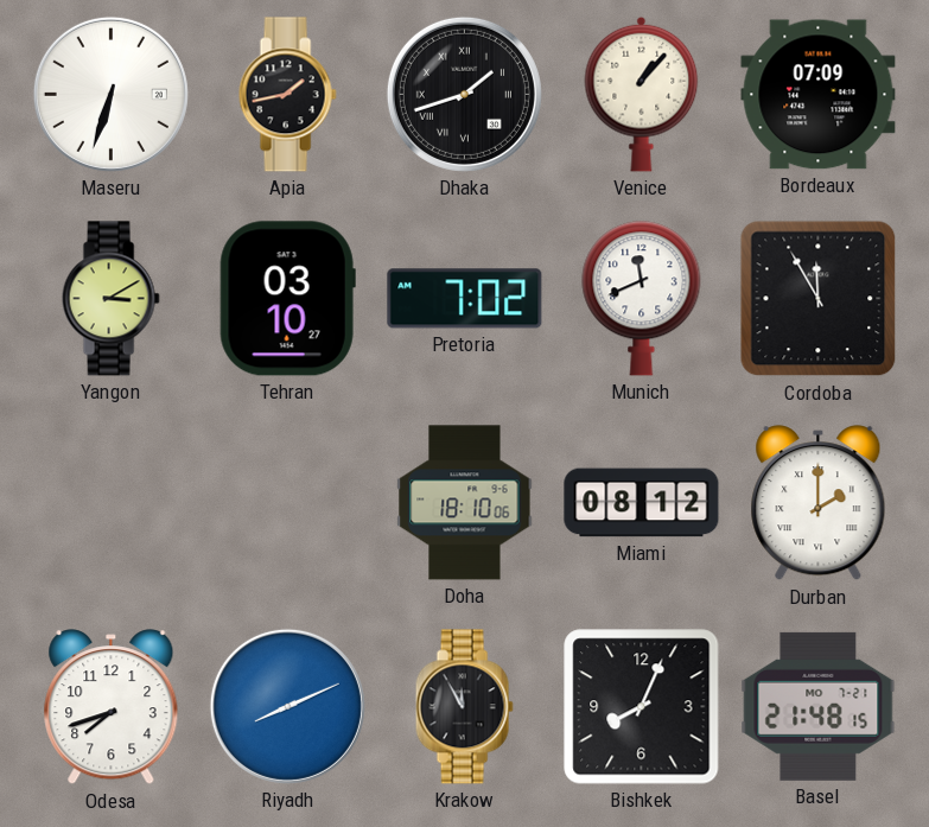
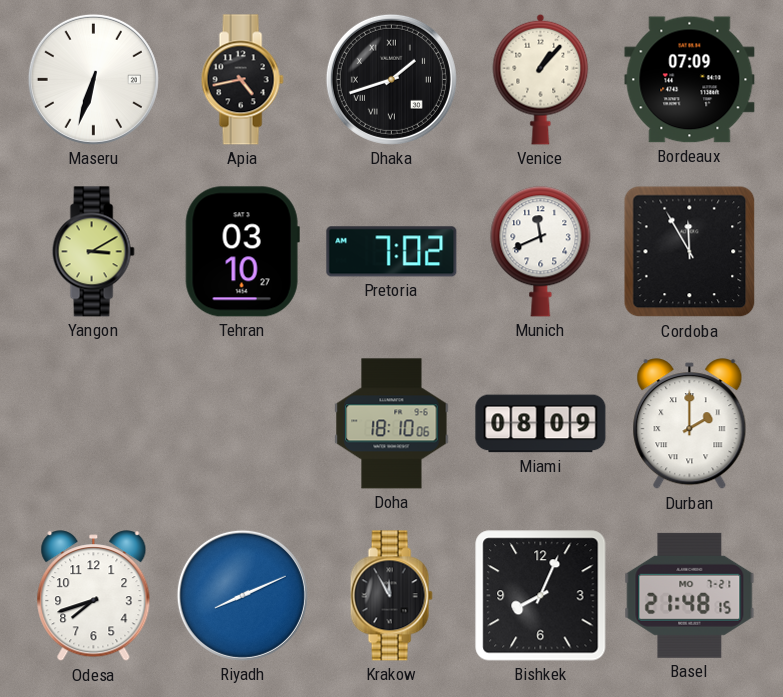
Apia: 1:43 -> 4:43
Miami: 08:12 -> 08:09
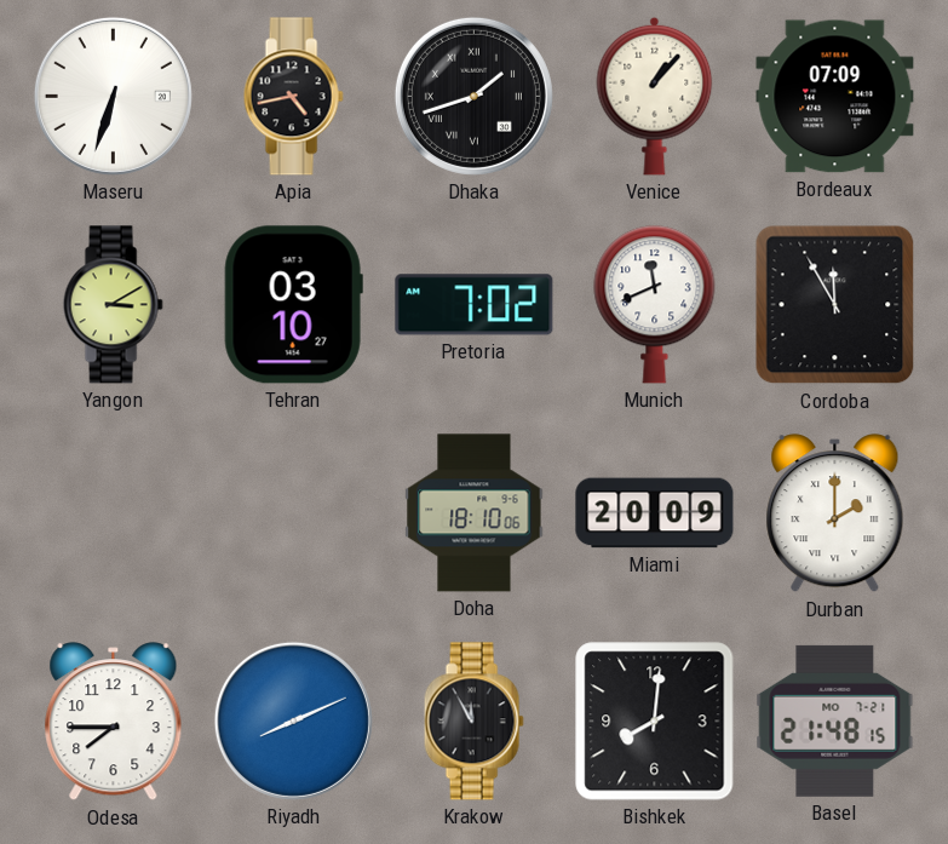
Miami: 08:09 -> 20:09
Odesa: 7:42 -> 7:45
Bishkek: 8:04 -> 8:01
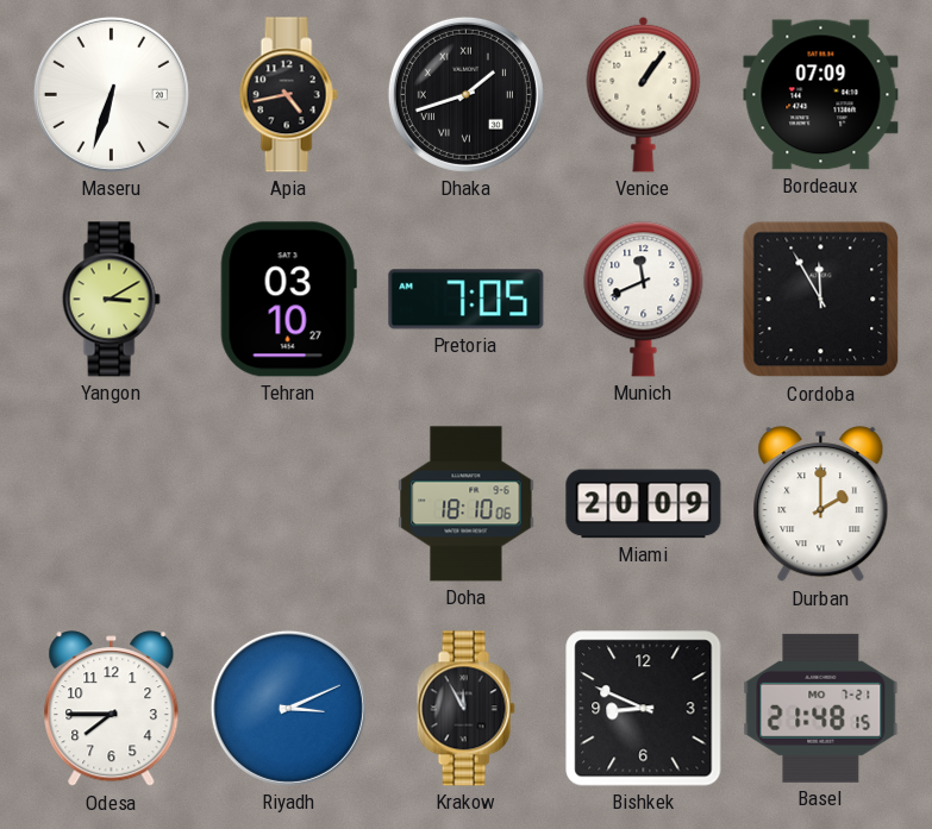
Venice: 1:07 -> 1:06
Pretoria: 7:02 -> 7:05
Riyadh: 8:11 -> 3:11
Bishkek: 8:01 -> 8:49
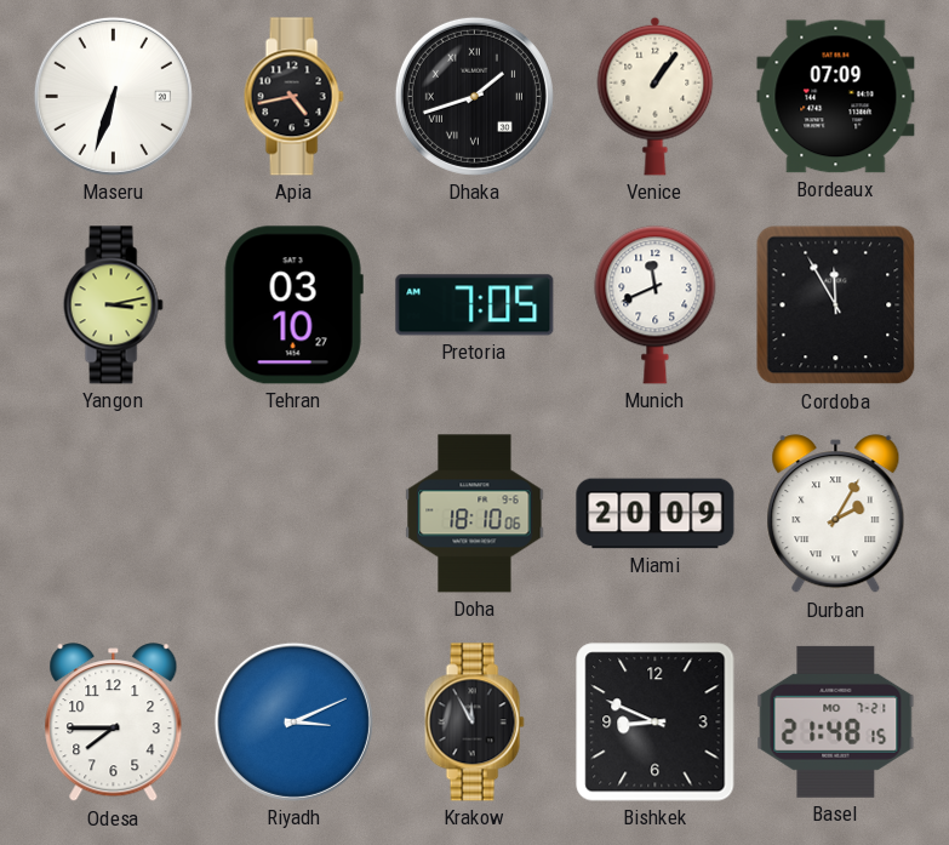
Yangon: 3:10 -> 3:13
Durban: 2:00 -> 2:05
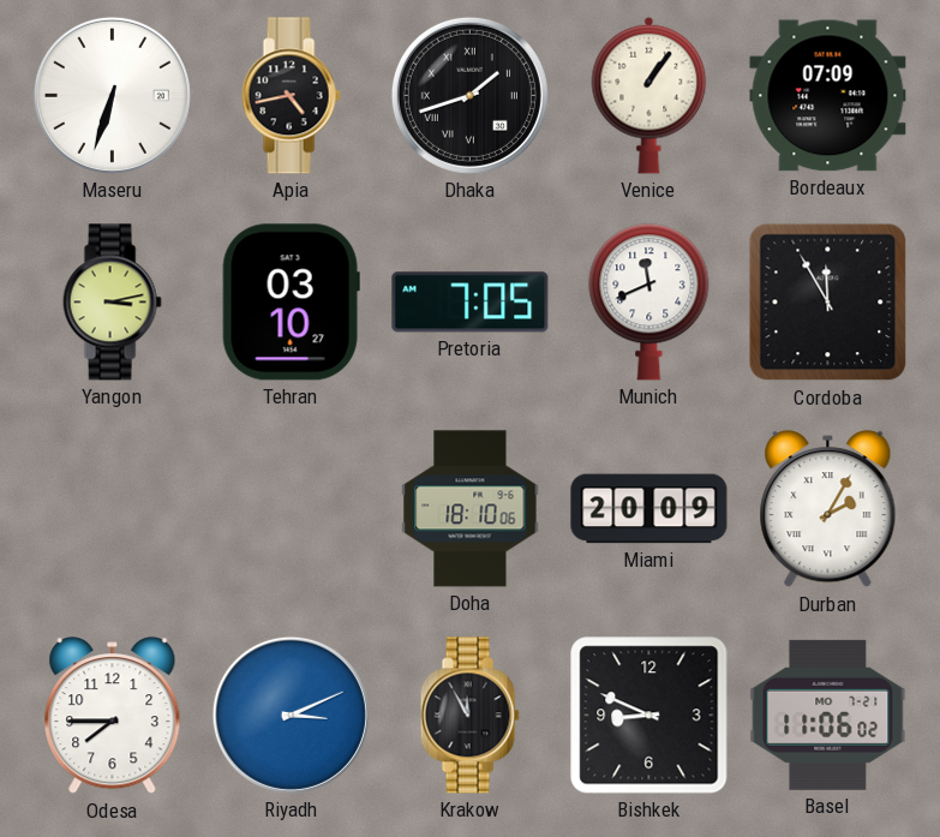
Basel: 21:48 -> 11:06
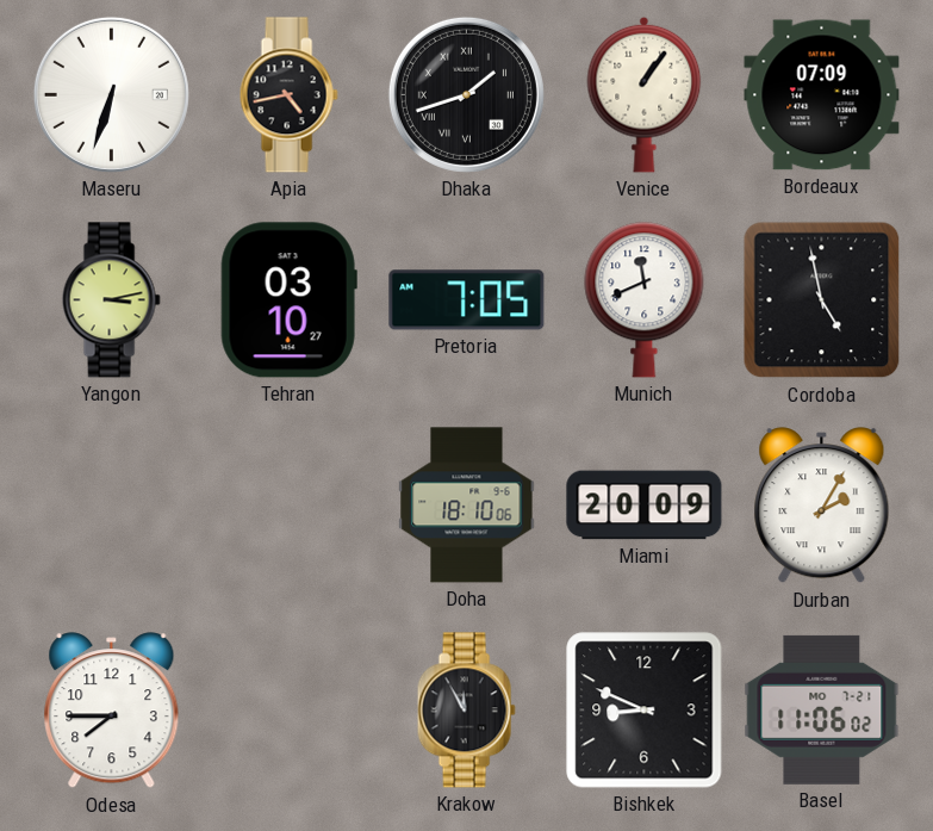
Cordoba: 11:55 -> 4:58
Riyadh: 3:11 -> none
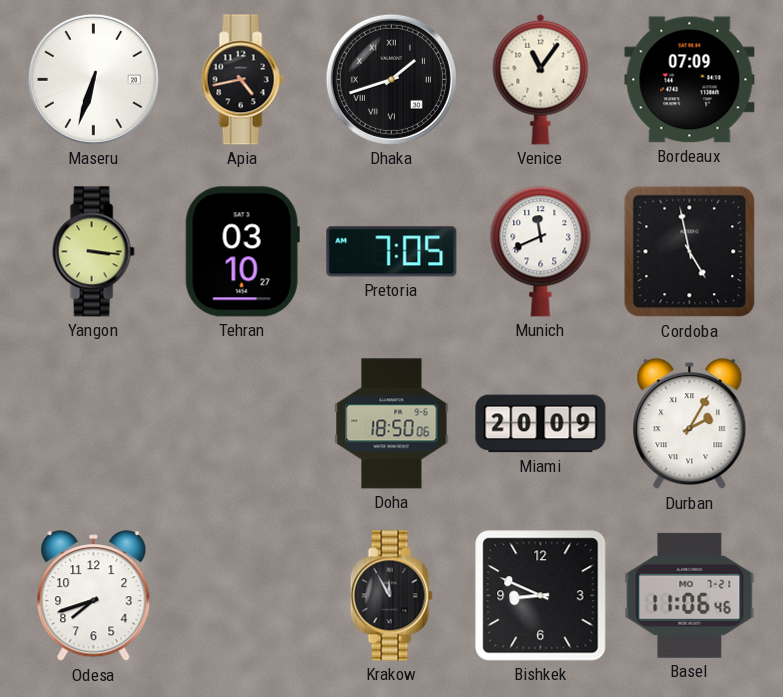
Venice: 1:06 -> 11:06
Yangon: 3:13 -> 3:16
Doha: 18:10 -> 18:50
Odesa: 7:45 -> 7:42
Basel: 11:06:02 -> 11:06:46
